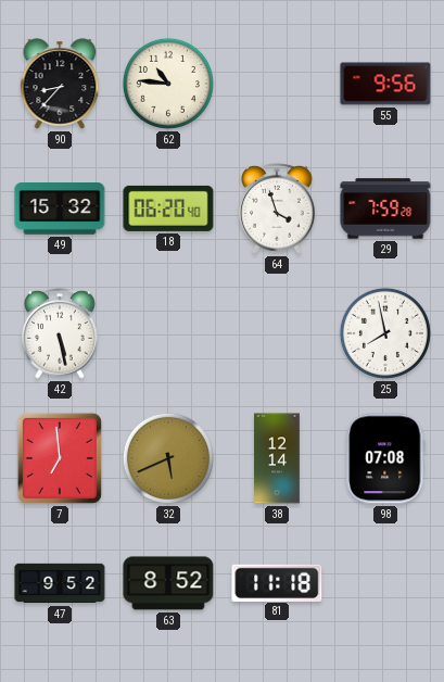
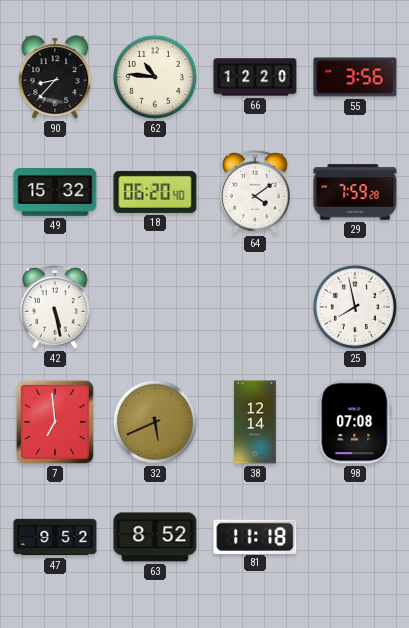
66: none -> 12:20
55: 9:56 -> 3:56
64: 3:57 -> 4:09
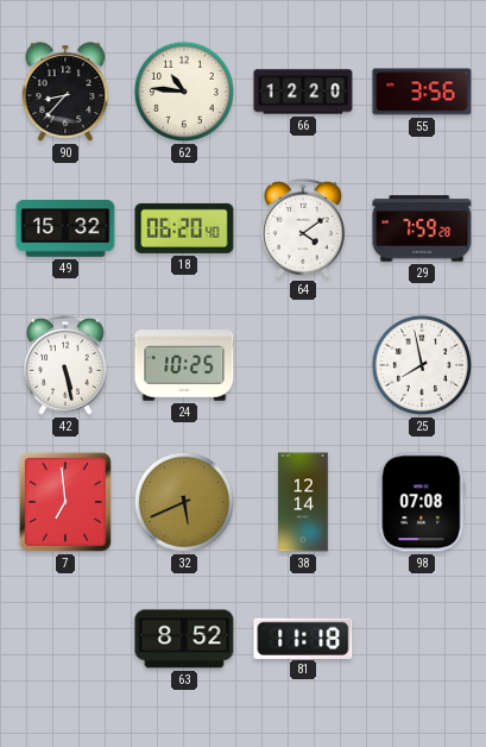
24: none -> 10:25
47: 9:52 -> none
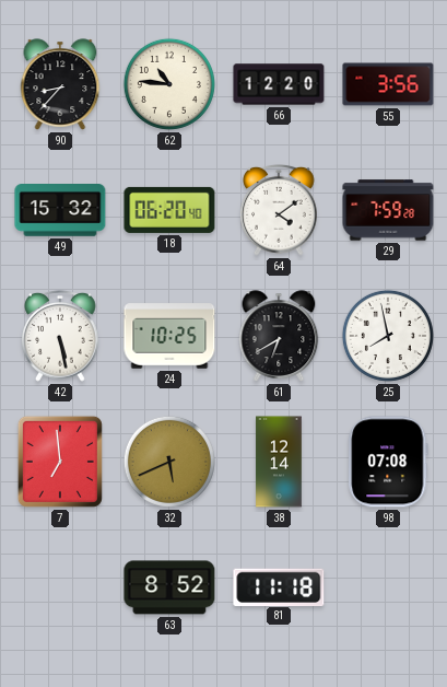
61: none -> 6:40
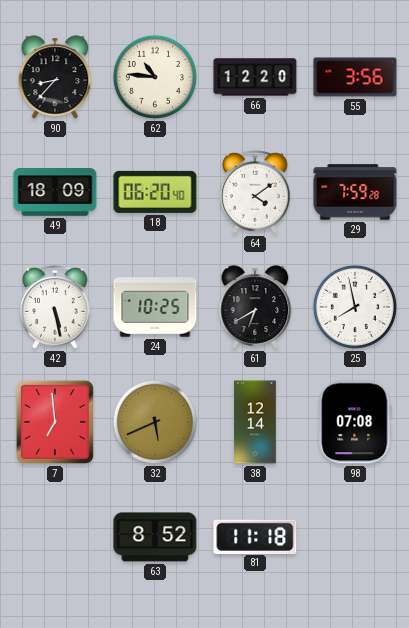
49: 15:32 -> 18:09
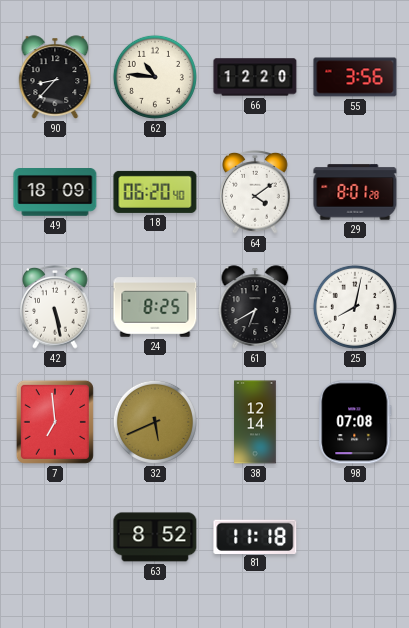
29: 7:59 -> 8:01
24: 10:25 -> 8:25
25: 7:58 -> 8:02
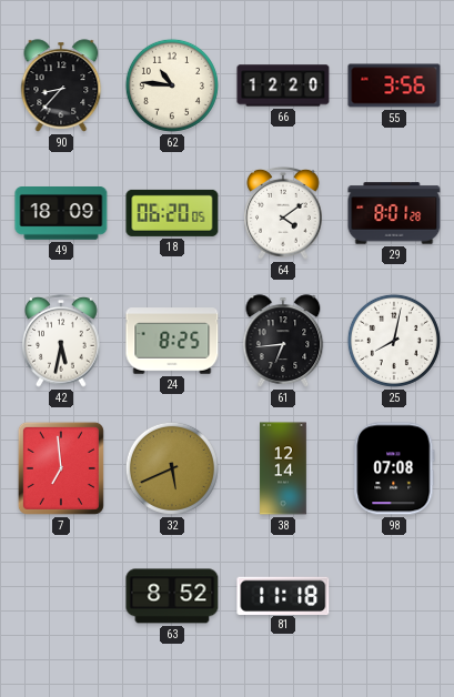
18: 06:20:40 -> 06:20:05
42: 5:28 -> 5:32
61: 6:40 -> 6:44
